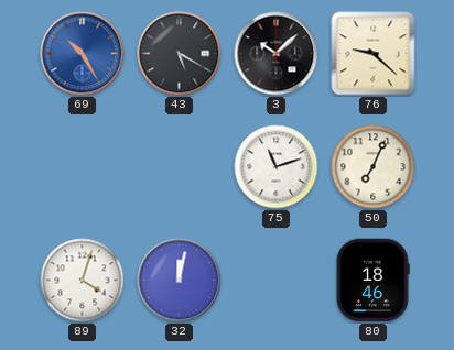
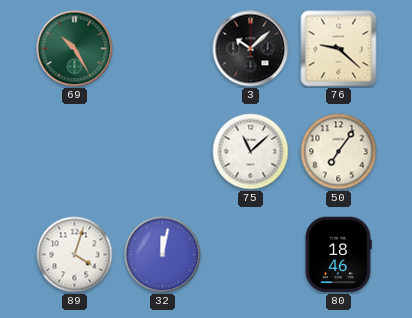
69 dial: blue -> green
43: 5:20 -> none
75: 11:12 -> 11:08
50: 7:04 -> 7:06
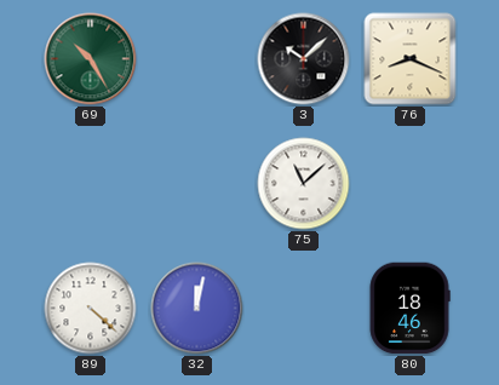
76: 9:22 -> 8:19
50: 7:06 -> none
89: 4:03 -> 4:22
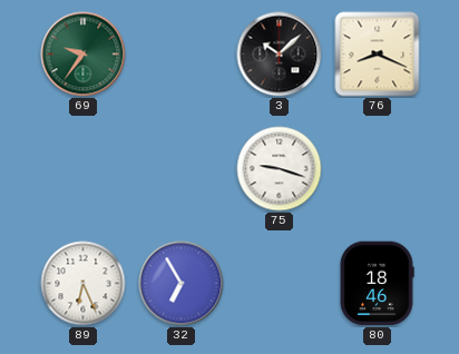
69: 10:25 -> 9:36
75: 11:08 -> 9:18
89: 4:22 -> 6:26
32: 12:02 -> 6:55
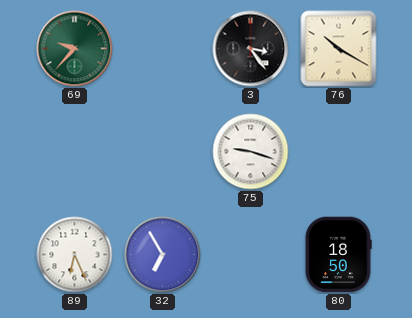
69: 9:36 -> 9:37
3: 10:08 -> 3:24
76: 8:19 -> 10:20
80: 18:46 -> 18:50
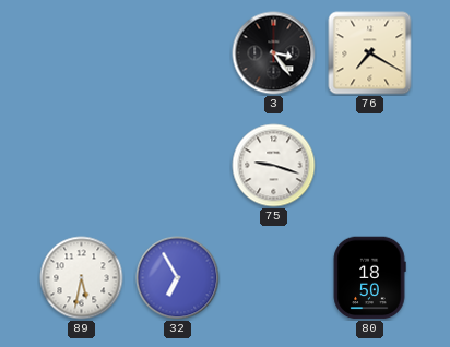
69: 9:37 -> none
76: 10:20 -> 7:20
89: 6:26 -> 5:32
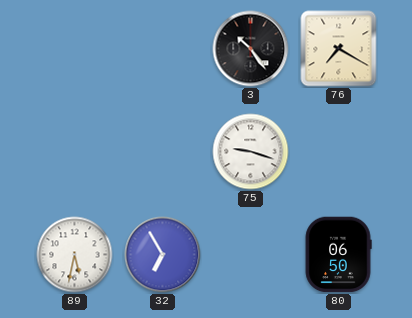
3: 3:24 -> 10:24
80: 18:50 -> 06:50
